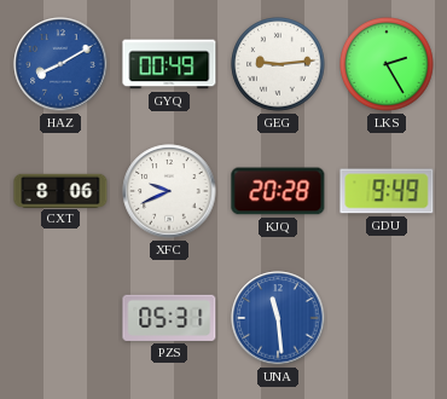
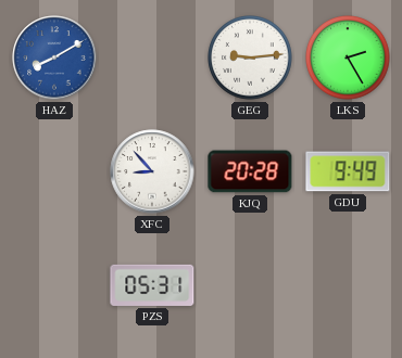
GYQ: 00:49 -> none
CXT: 8:06 -> none
XFC: 9:41 -> 8:53
UNA: 11:29 -> none
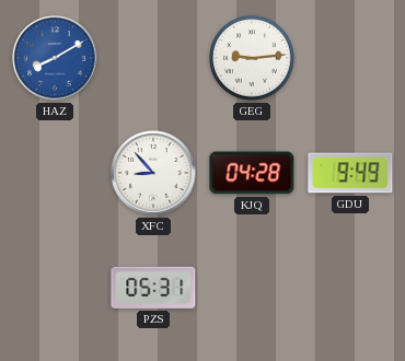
LKS: 2:25 -> none
KJQ: 20:28 -> 04:28
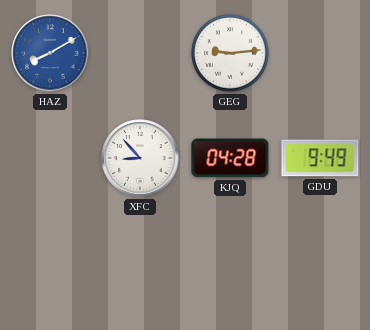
PZS: 05:31 -> none
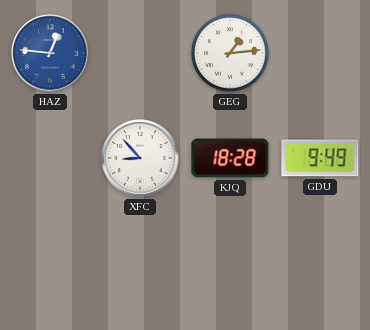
HAZ: 8:10 -> 12:46
GEG: 9:14 -> 1:14
KJQ: 04:28 -> 18:28
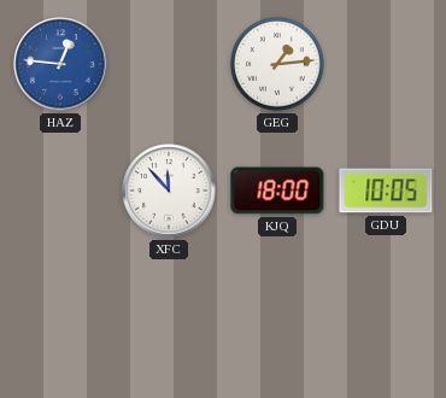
XFC: 8:53 -> 11:53
KJQ: 18:28 -> 18:00
GDU: 9:49 -> 10:05
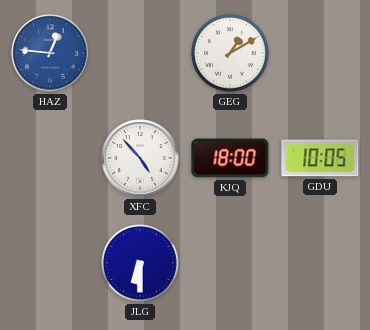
GEG: 1:14 -> 1:10
XFC: 11:53 -> 4:53
JLG: none -> 6:30
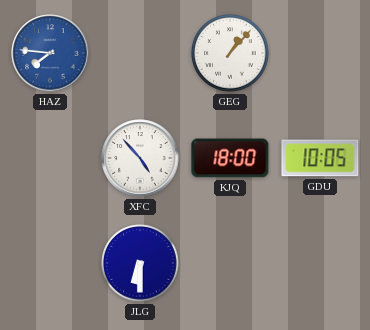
HAZ: 12:46 -> 7:46
GEG: 1:10 -> 1:07
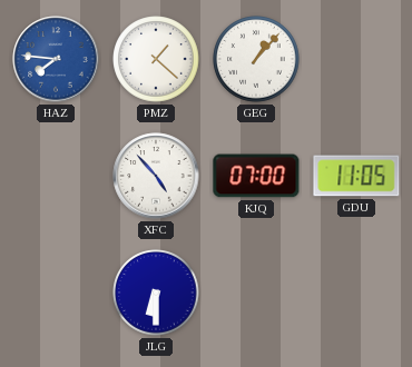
PMZ: none -> 1:22
KJQ: 18:00 -> 07:00
GDU: 10:05 -> 11:05
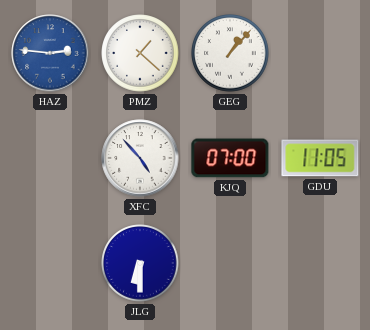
HAZ: 7:46 -> 2:46
